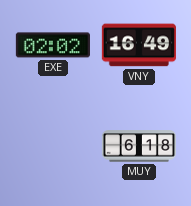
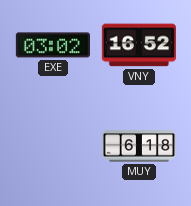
EXE: 02:02 -> 03:02
VNY: 16:49 -> 16:52
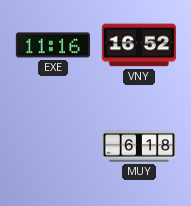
EXE: 03:02 -> 11:16
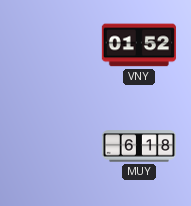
EXE: 11:16 -> none
VNY: 16:52 -> 01:52
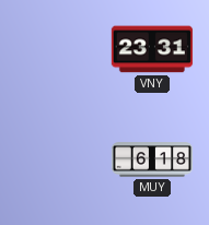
VNY: 01:52 -> 23:31
